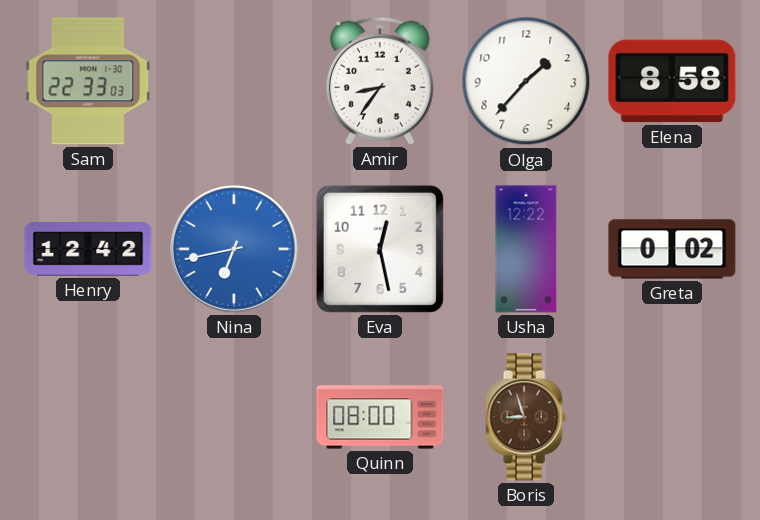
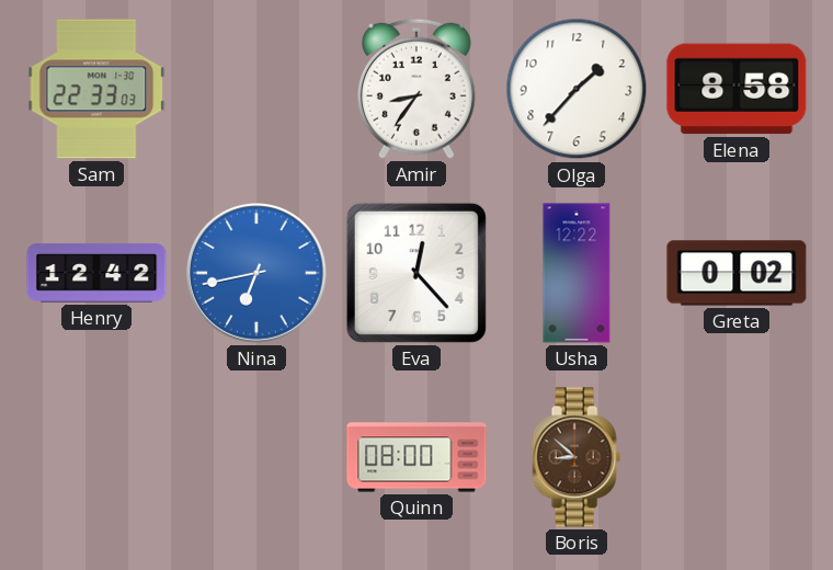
Eva: 12:28 -> 12:23
Boris: 8:57 -> 8:52
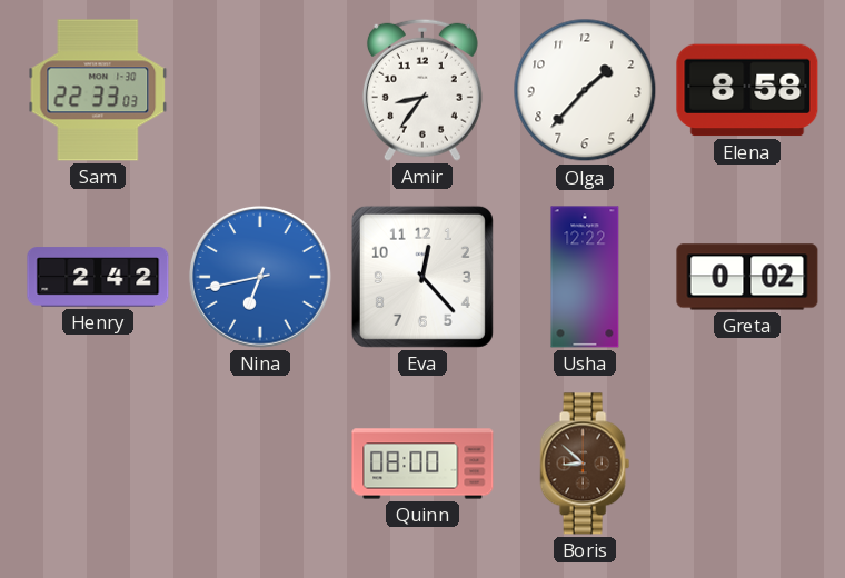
Henry: 12:42 -> 2:42
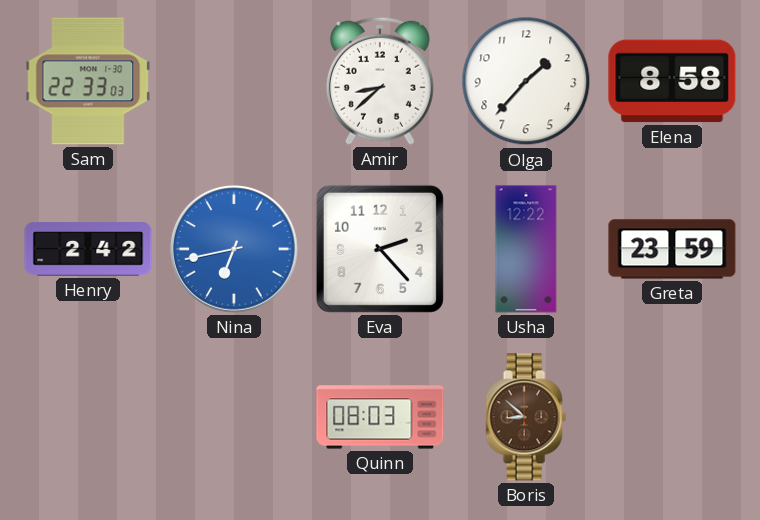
Amir: 8:36 -> 8:38
Eva: 12:23 -> 2:23
Greta: 0:02 -> 23:59
Quinn: 08:00 -> 08:03
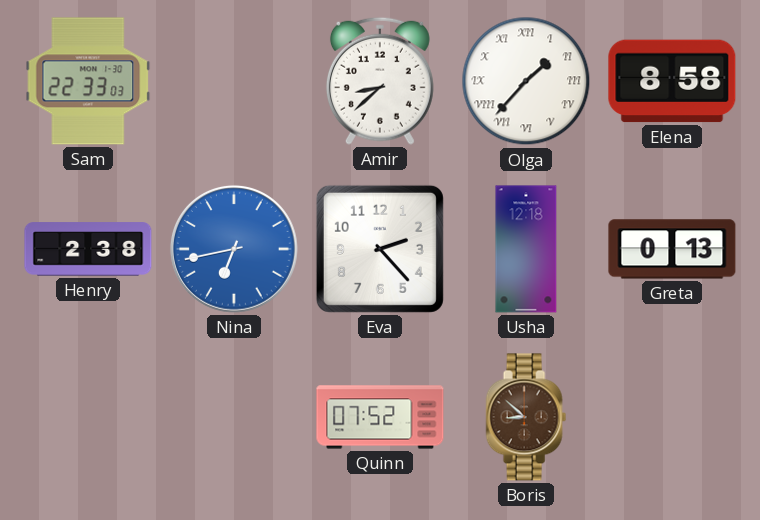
Olga numerals: Arabic -> Roman
Henry: 2:42 -> 2:38
Usha: 12:22 -> 12:18
Greta: 23:59 -> 0:13
Quinn: 08:03 -> 07:52
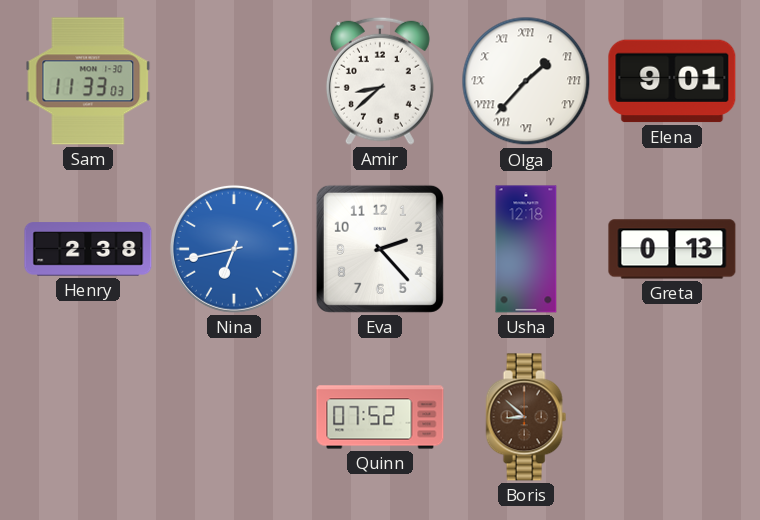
Sam: 22:33 -> 11:33
Elena: 8:58 -> 9:01
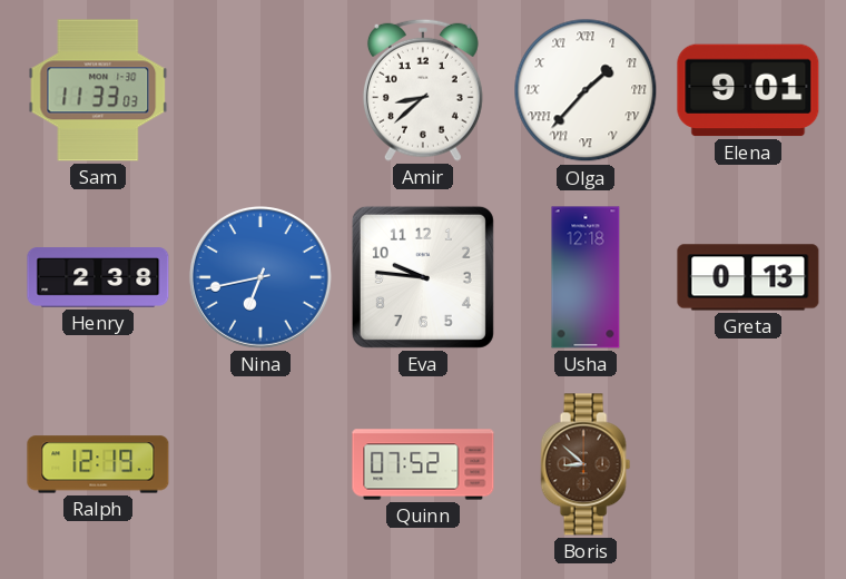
Eva: 2:23 -> 9:46
Ralph: none -> 12:19
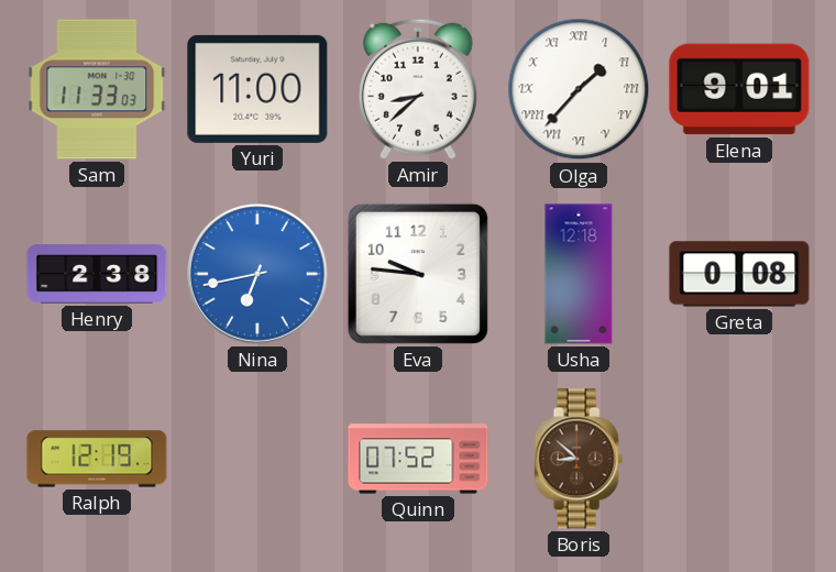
Yuri: none -> 11:00
Greta: 0:13 -> 0:08
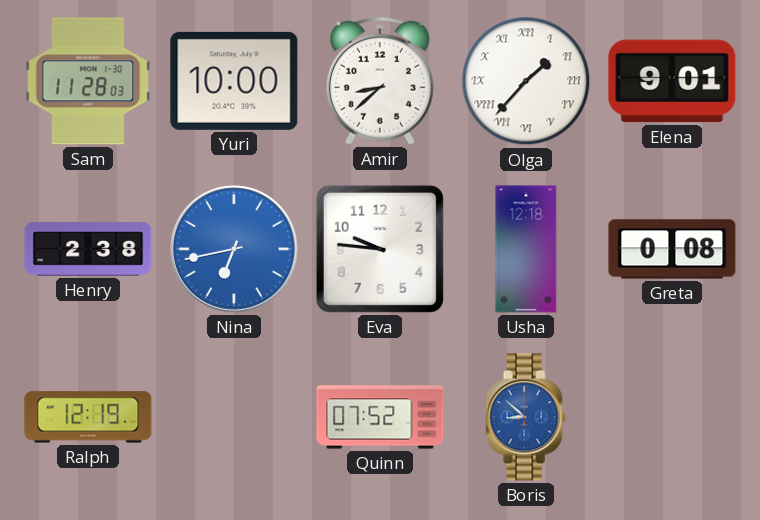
Sam: 11:33 -> 11:28
Yuri: 11:00 -> 10:00
Boris dial: brown -> blue
